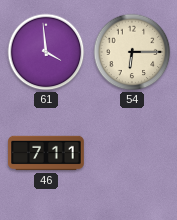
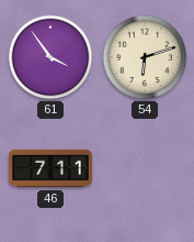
61: 3:59 -> 3:54
54: 6:15 -> 6:12
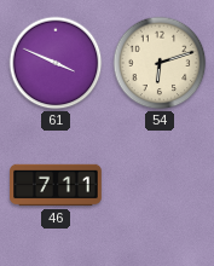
61: 3:54 -> 3:49
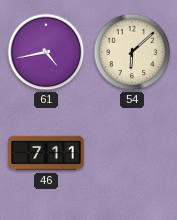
61: 3:49 -> 4:43
54: 6:12 -> 6:08
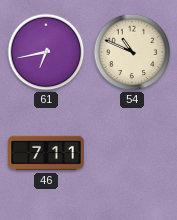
61: 4:43 -> 6:43
54: 6:08 -> 10:49
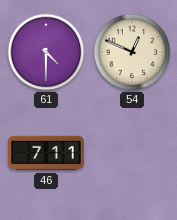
61: 6:43 -> 4:30
54: 10:49 -> 12:49
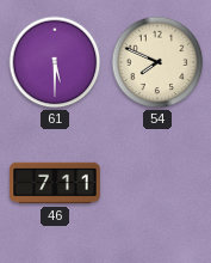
61: 4:30 -> 5:30
54: 12:49 -> 7:49
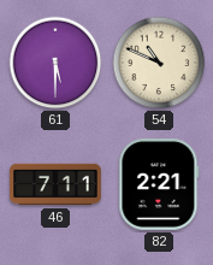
54: 7:49 -> 10:49
82: none -> 2:21
